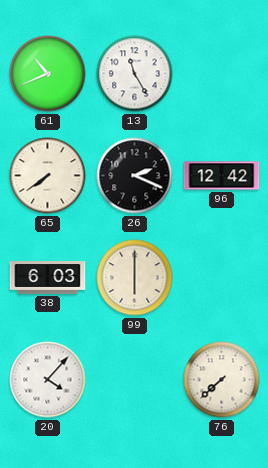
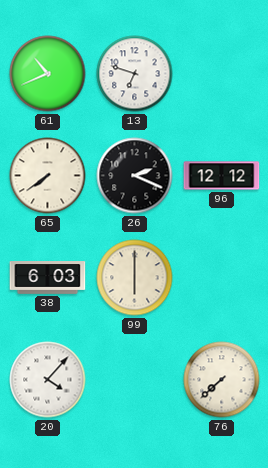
13: 11:25 -> 6:48
96: 12:42 -> 12:12
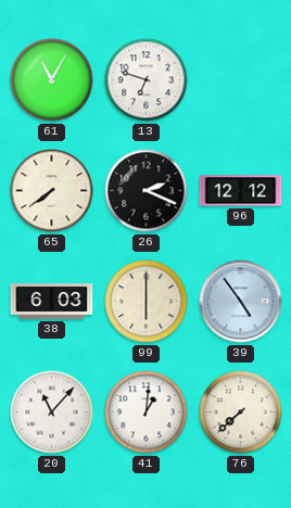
61: 10:41 -> 11:05
39: none -> 4:54
20: 4:07 -> 11:07
41: none -> 1:01
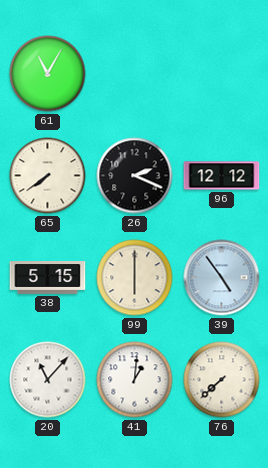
13: 6:48 -> none
38: 6:03 -> 5:15
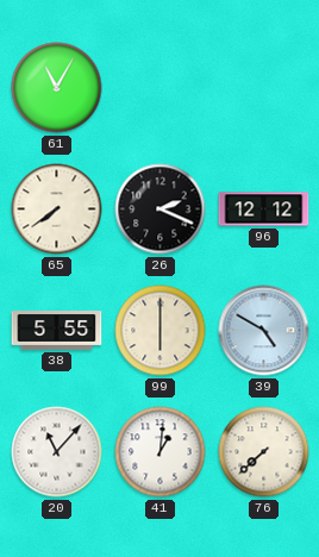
38: 5:15 -> 5:55
39: 4:54 -> 4:50
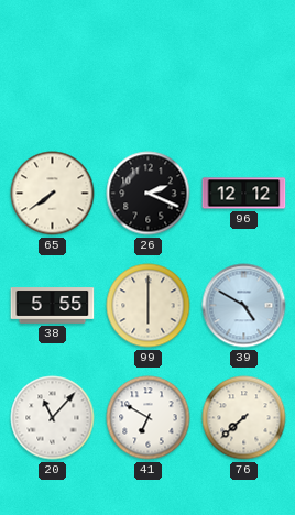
61: 11:05 -> none
41: 1:01 -> 6:50
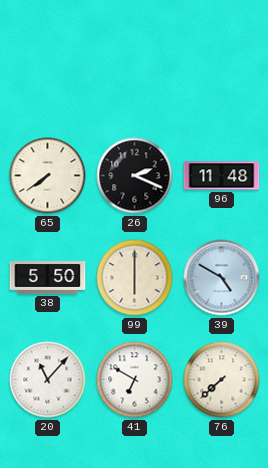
96: 12:12 -> 11:48
38: 5:55 -> 5:50
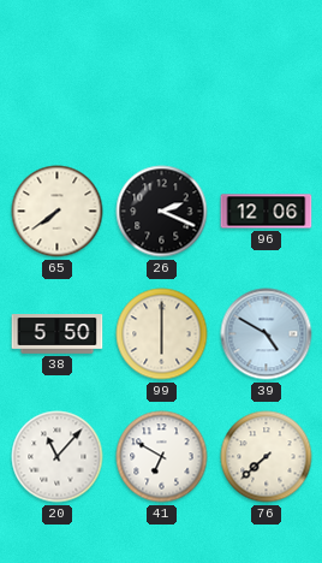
96: 11:48 -> 12:06
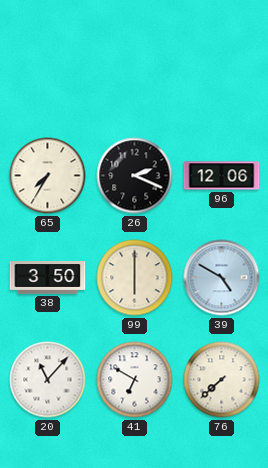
65: 7:39 -> 7:35
38: 5:50 -> 3:50
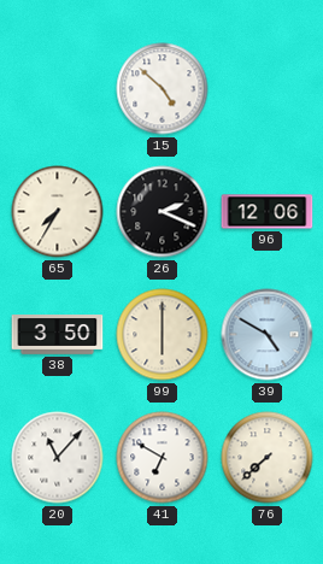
15: none -> 4:52
